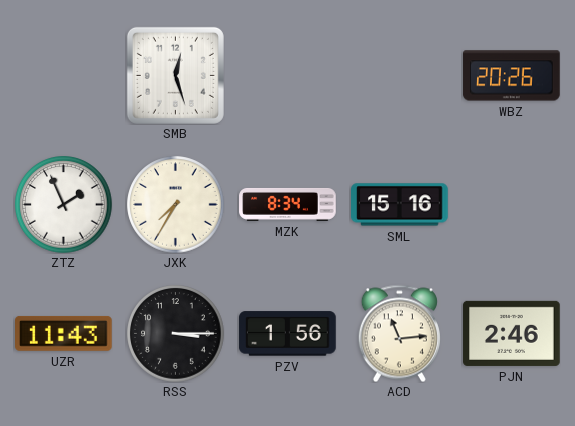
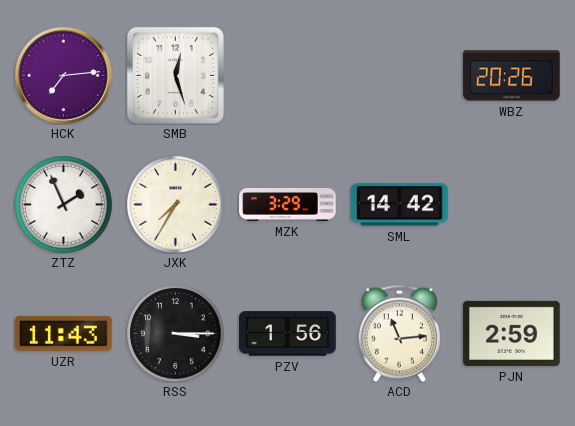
HCK: none -> 7:14
MZK: 8:34 -> 3:29
SML: 15:16 -> 14:42
PJN: 2:46 -> 2:59
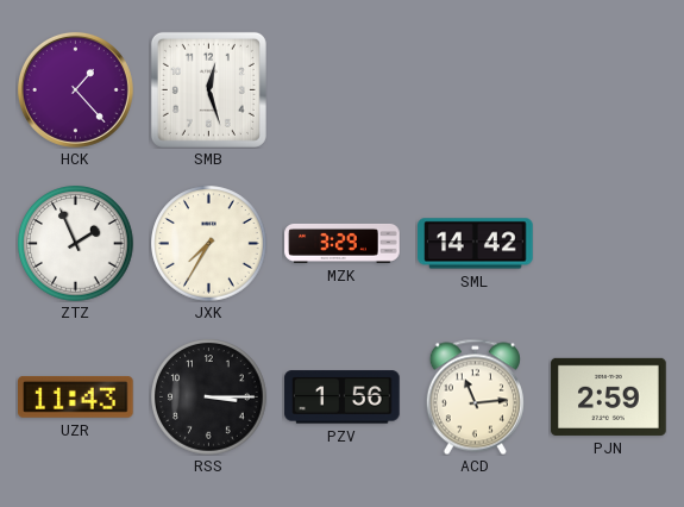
HCK: 7:14 -> 1:23
WBZ: 20:26 -> none
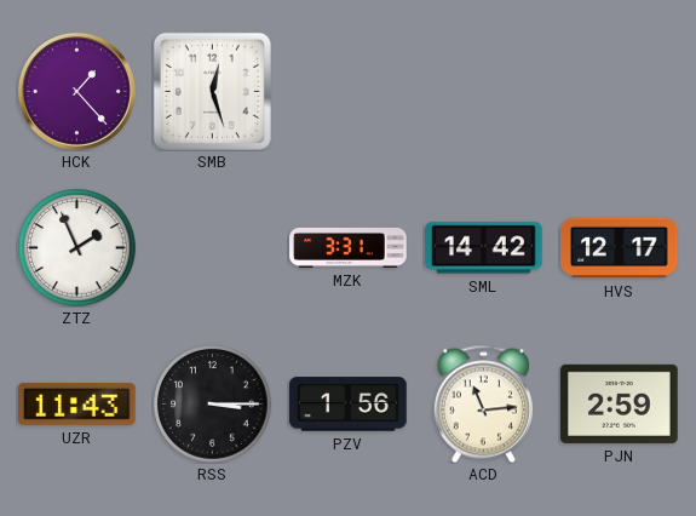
JXK: 7:35 -> none
MZK: 3:29 -> 3:31
HVS: none -> 12:17
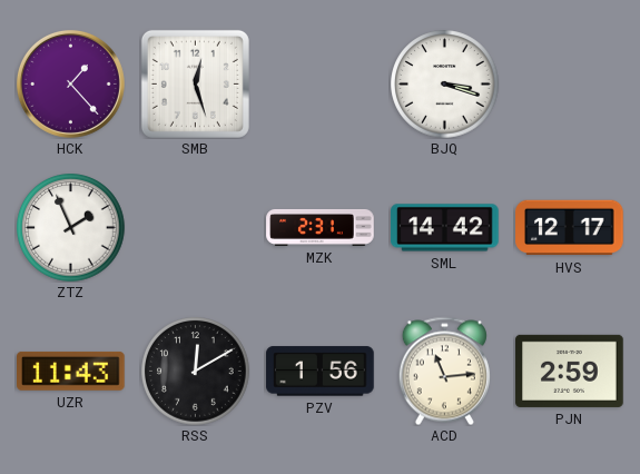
BJQ: none -> 3:18
MZK: 3:31 -> 2:31
RSS: 3:15 -> 12:10
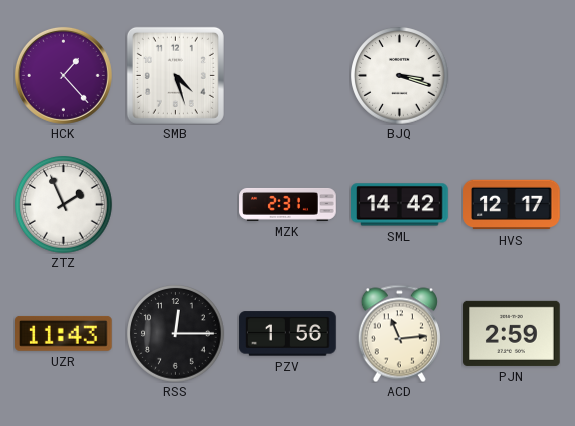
SMB: 12:27 -> 4:27
RSS: 12:10 -> 12:15
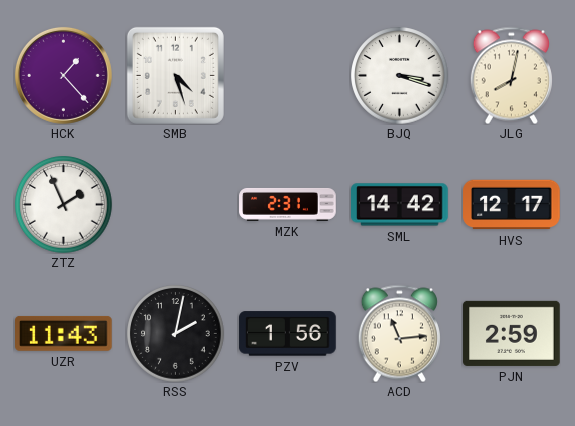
JLG: none -> 8:02
RSS: 12:15 -> 2:02
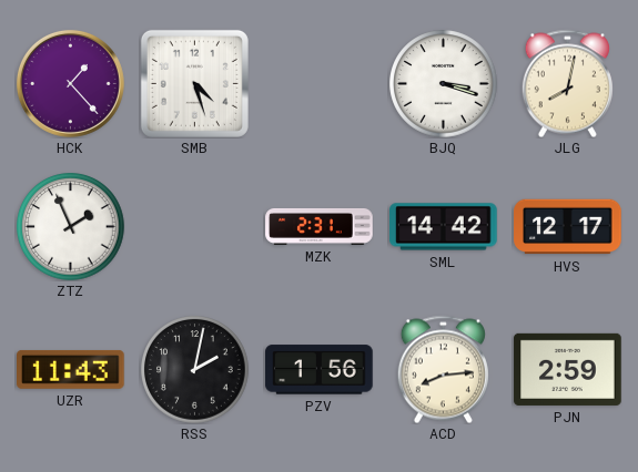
ACD: 11:14 -> 8:14
